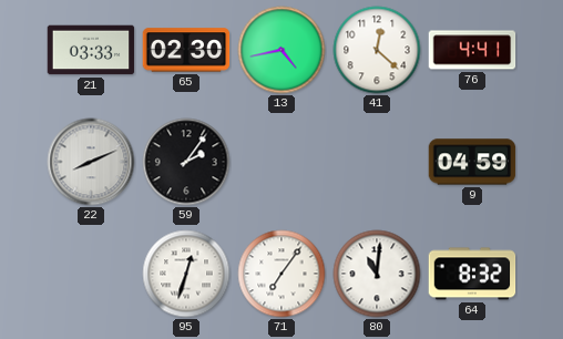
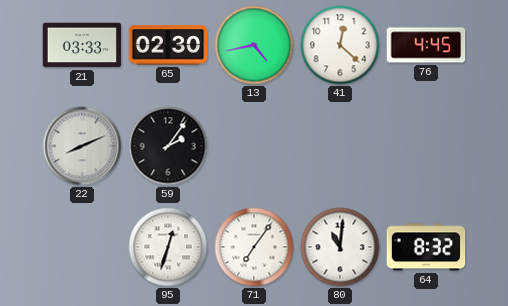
76: 4:41 -> 4:45
9: 04:59 -> none
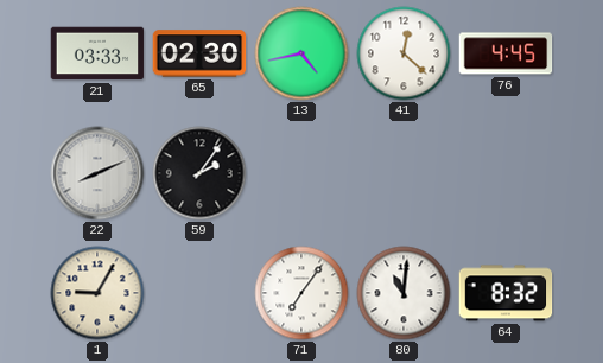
1: none -> 9:05
95: 12:33 -> none
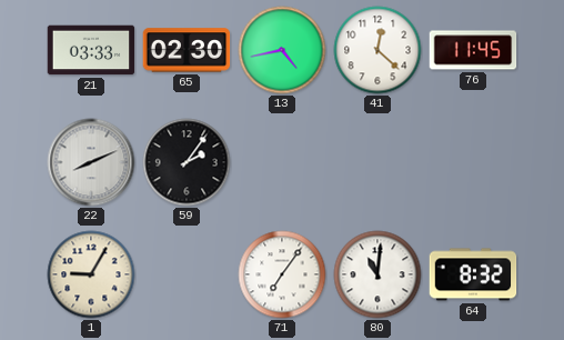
76: 4:45 -> 11:45
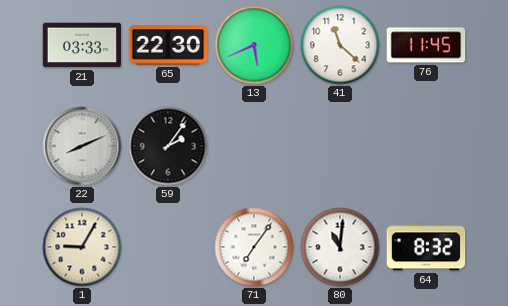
65: 02:30 -> 22:30
13: 4:43 -> 5:41
41: 12:22 -> 11:22
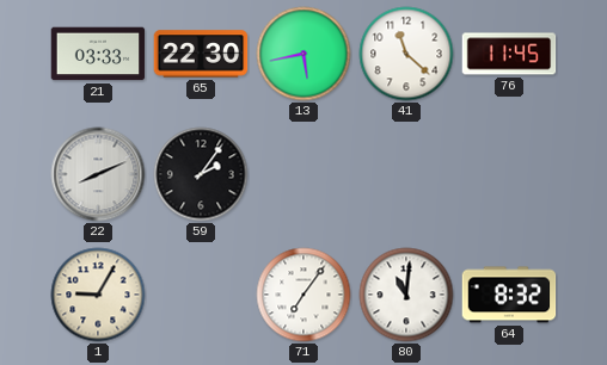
13: 5:41 -> 5:43
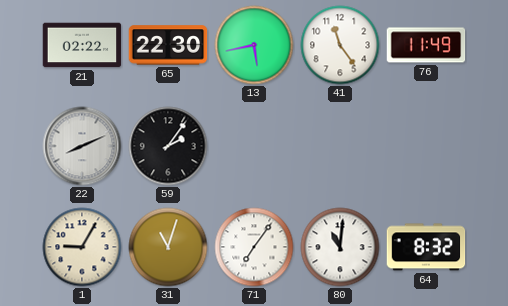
21: 03:33 -> 02:22
41: 11:22 -> 11:24
76: 11:45 -> 11:49
31: none -> 11:03
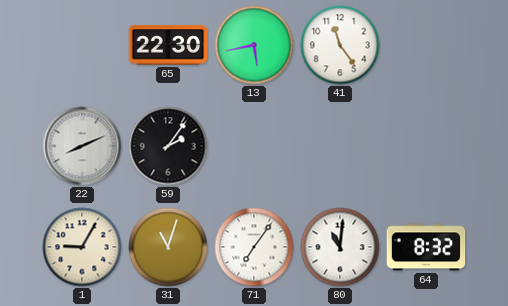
21: 02:22 -> none
76: 11:49 -> none
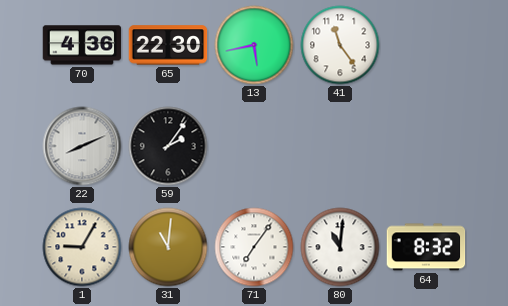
70: none -> 4:36
31: 11:03 -> 11:01
